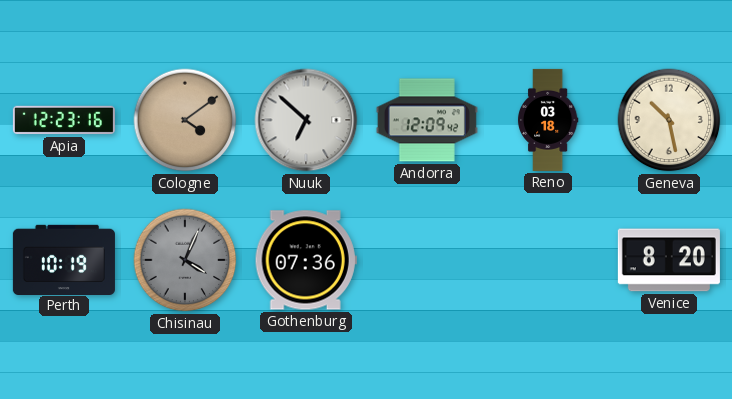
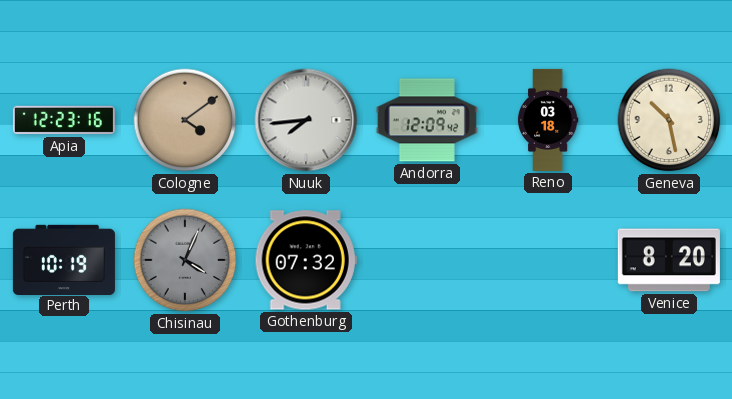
Nuuk: 6:52 -> 7:44
Gothenburg: 07:36 -> 07:32
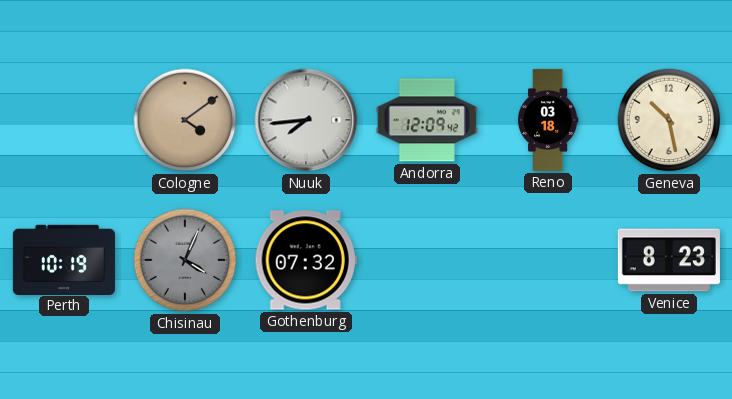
Apia: 12:23 -> none
Venice: 8:20 -> 8:23
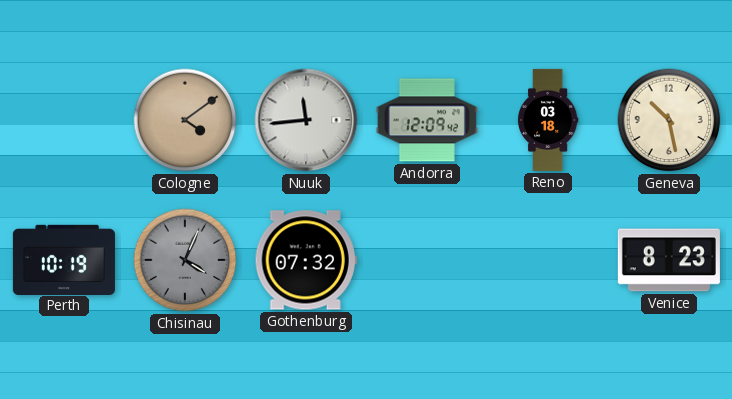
Nuuk: 7:44 -> 11:44
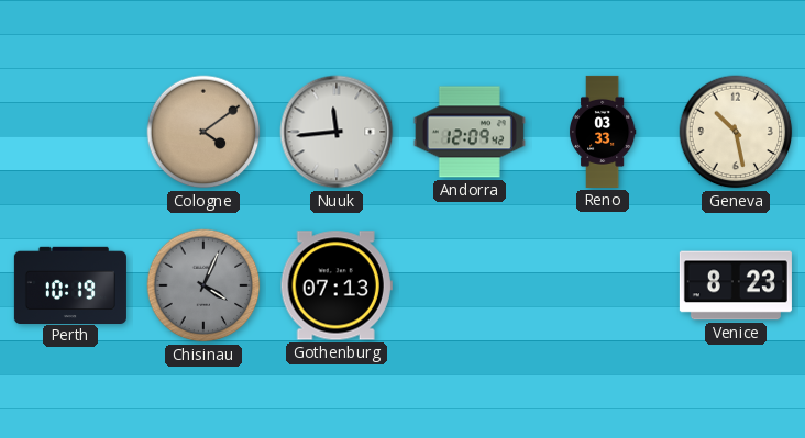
Reno: 03:18 -> 03:33
Gothenburg: 07:32 -> 07:13
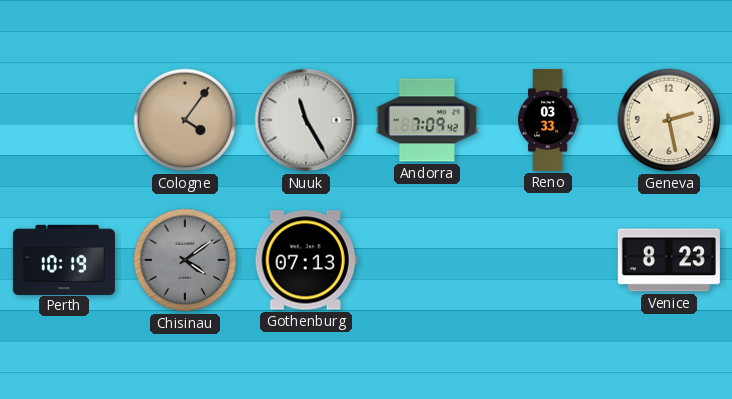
Cologne: 4:09 -> 4:06
Nuuk: 11:44 -> 11:25
Andorra: 12:09 -> 7:09
Geneva: 10:28 -> 2:28
Chisinau: 4:04 -> 4:09
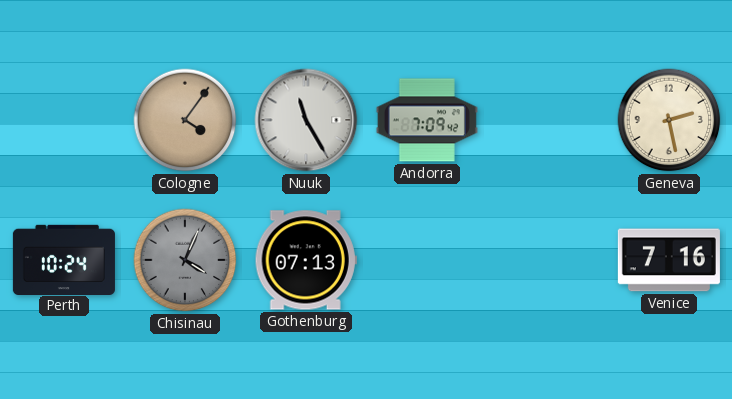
Reno: 03:33 -> none
Perth: 10:19 -> 10:24
Chisinau: 4:09 -> 4:04
Venice: 8:23 -> 7:16
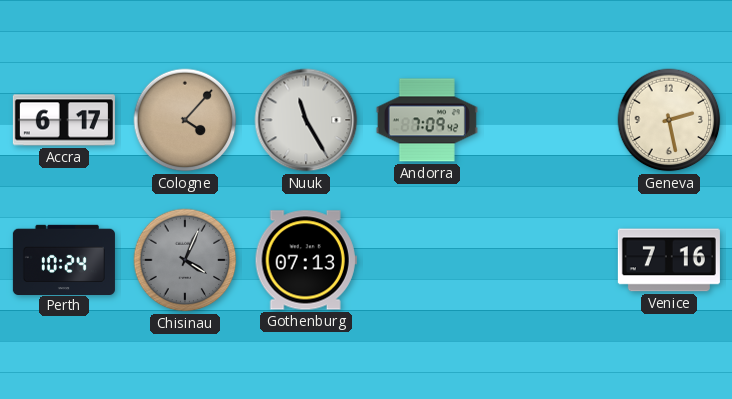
Accra: none -> 6:17
Cologne: 4:06 -> 4:07
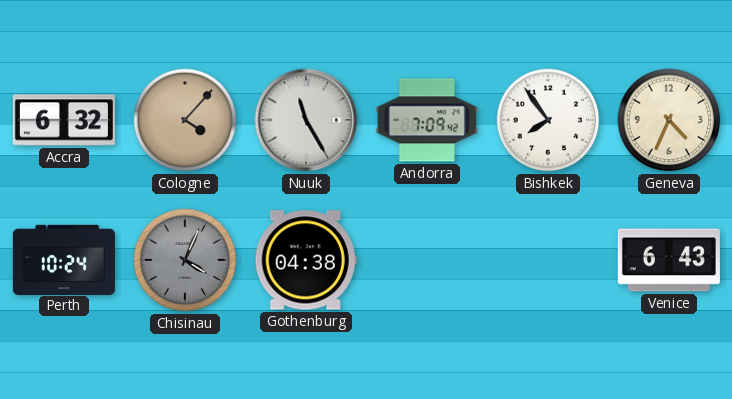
Accra: 6:17 -> 6:32
Bishkek: none -> 7:54
Geneva: 2:28 -> 4:34
Gothenburg: 07:13 -> 04:38
Venice: 7:16 -> 6:43
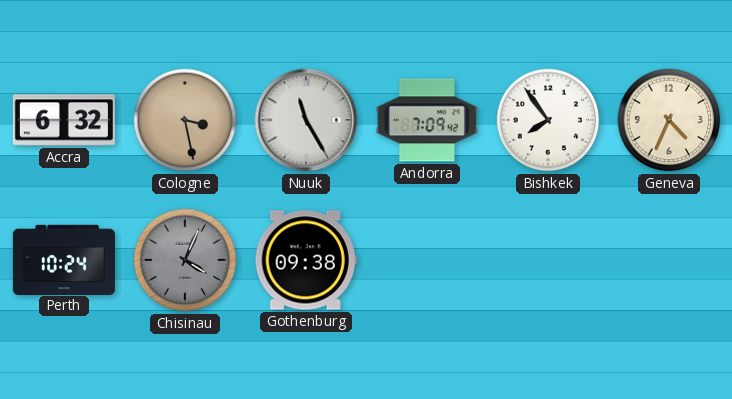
Cologne: 4:07 -> 3:28
Gothenburg: 04:38 -> 09:38
Venice: 6:43 -> none
